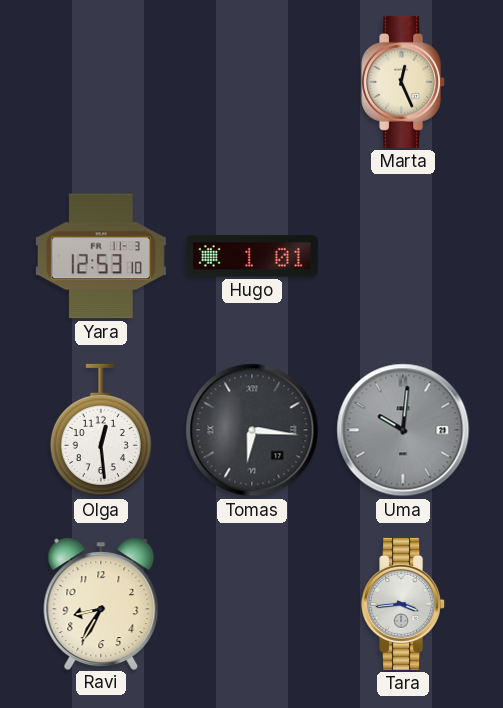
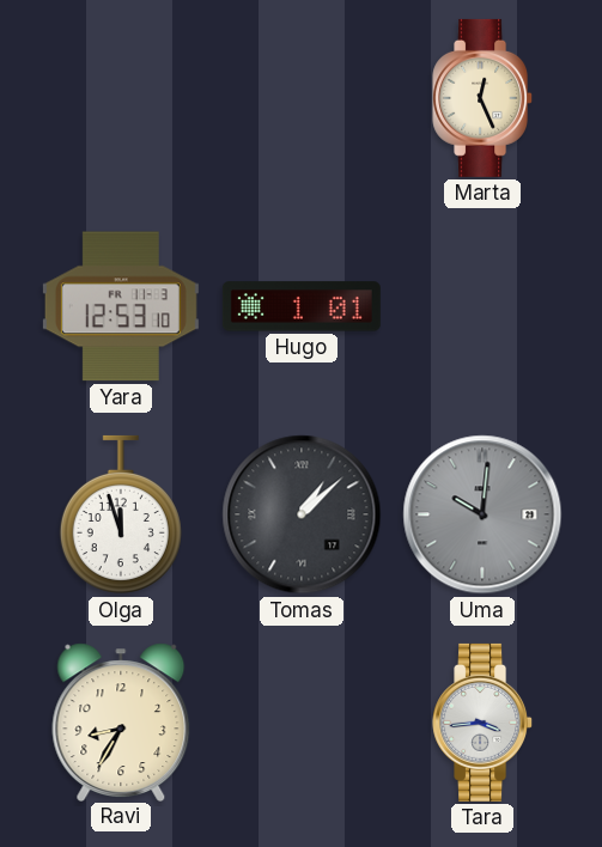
Olga: 12:29 -> 11:57
Tomas: 6:16 -> 1:08
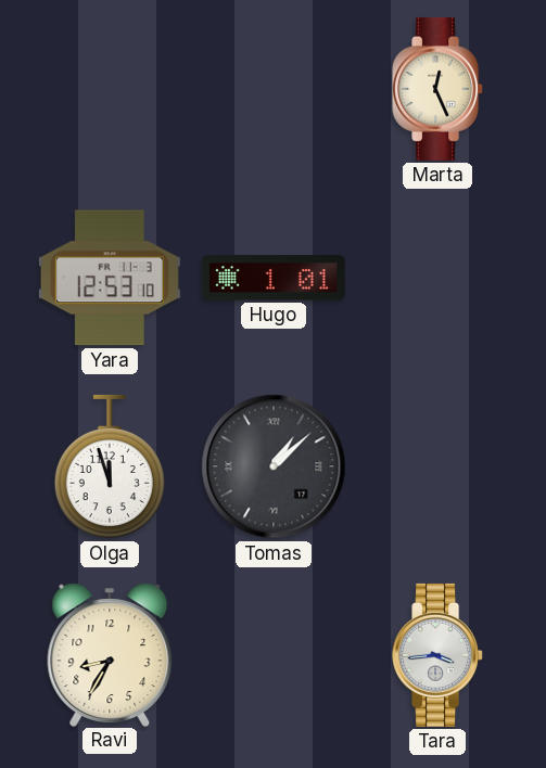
Uma: 10:01 -> none
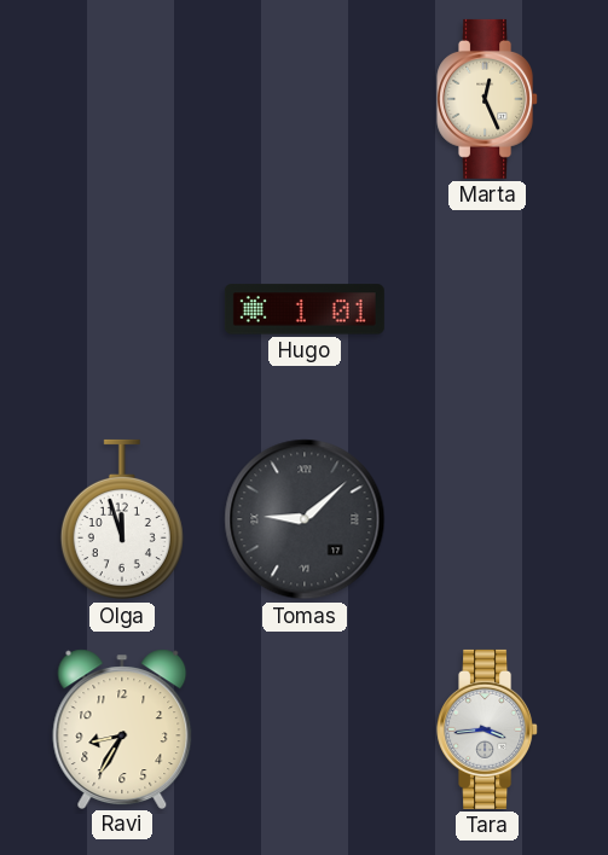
Yara: 12:53 -> none
Tomas: 1:08 -> 9:08
